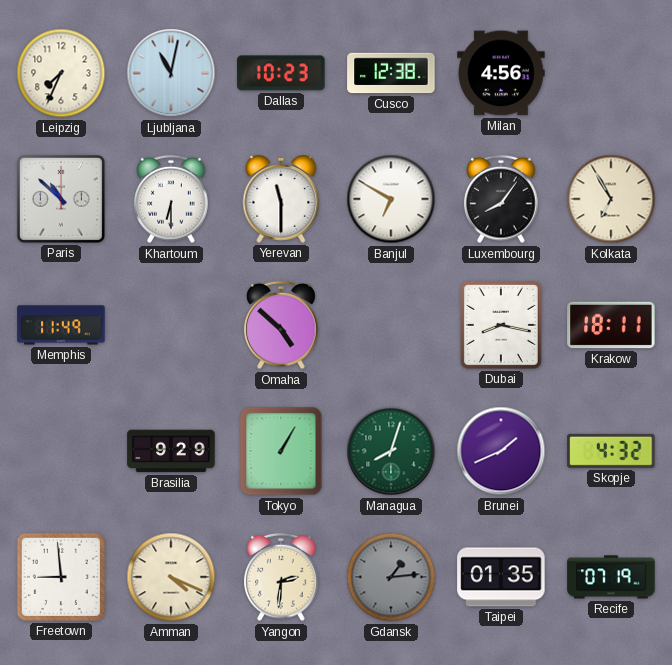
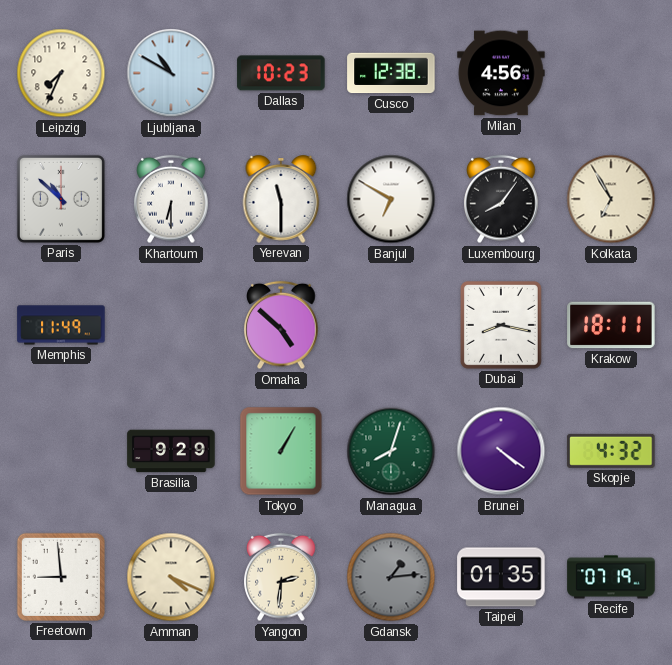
Ljubljana: 11:02 -> 10:50
Brunei: 1:41 -> 4:21
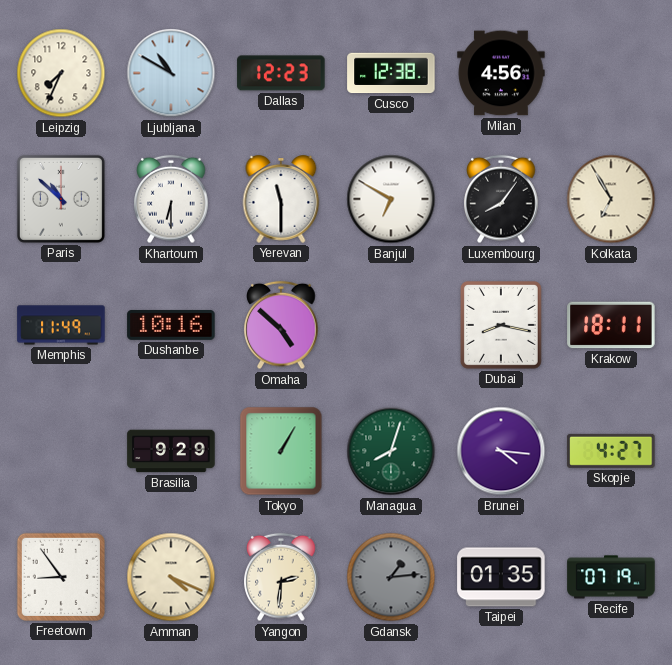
Dallas: 10:23 -> 12:23
Dushanbe: none -> 10:16
Brunei: 4:21 -> 4:16
Skopje: 4:32 -> 4:27
Freetown: 8:59 -> 8:54
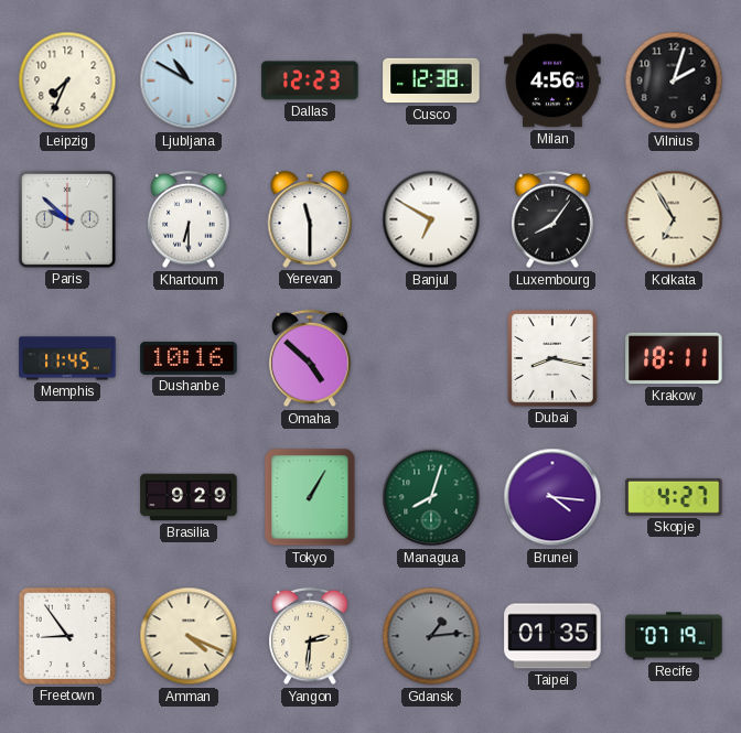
Vilnius: none -> 2:03
Paris: 10:52 -> 9:52
Memphis: 11:49 -> 11:45
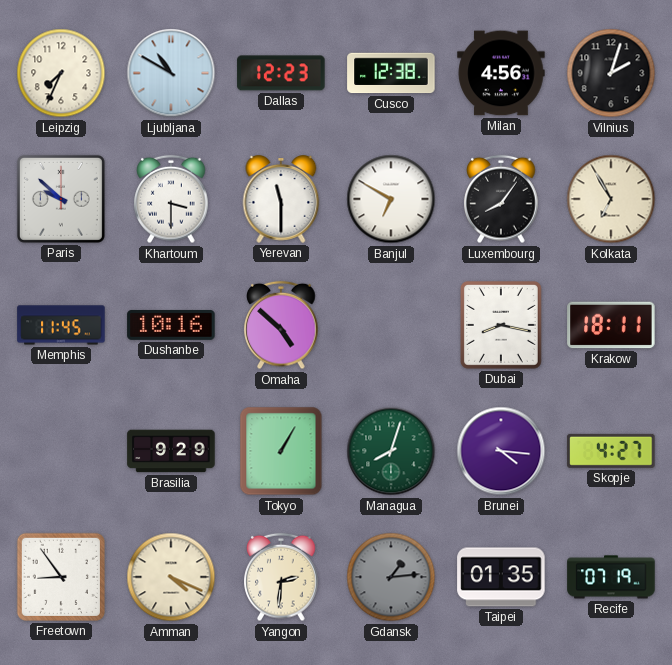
Khartoum: 6:30 -> 3:30
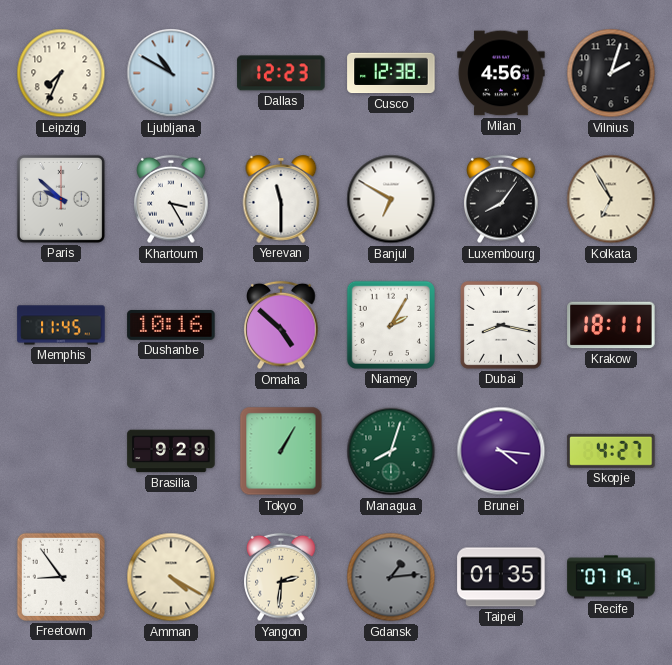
Khartoum: 3:30 -> 3:25
Niamey: none -> 2:05
Amman: 4:19 -> 4:20
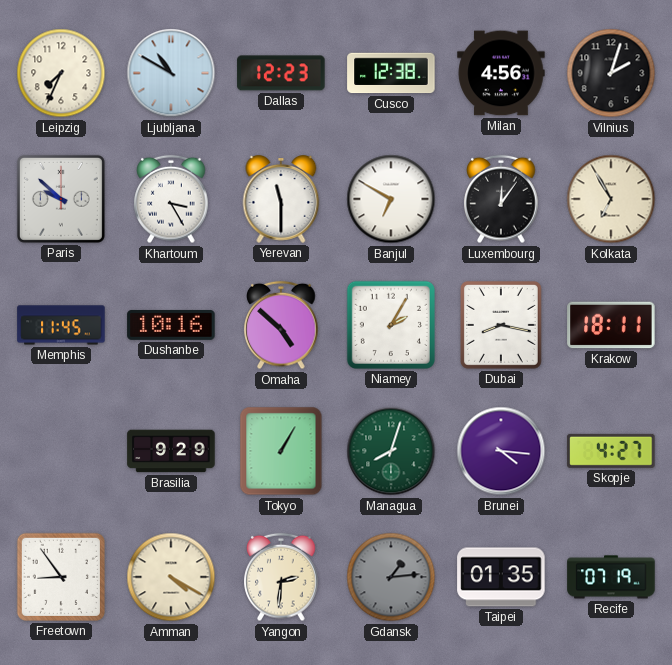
Luxembourg: 8:06 -> 12:06
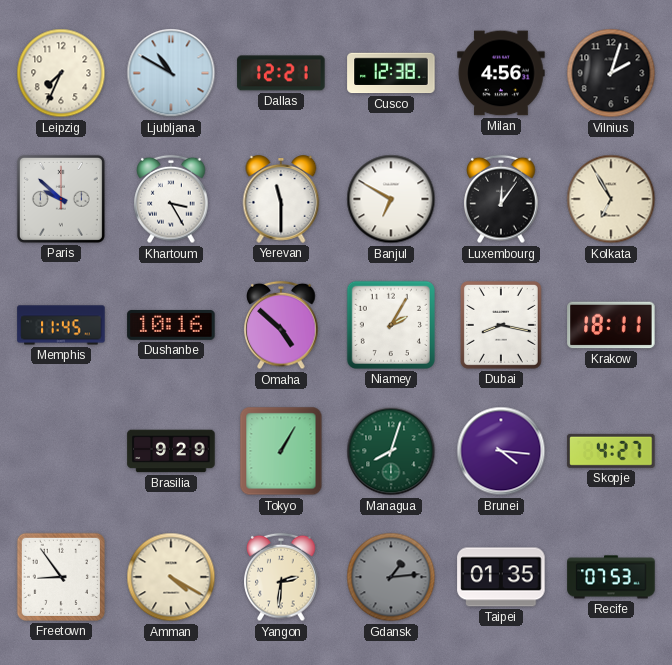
Dallas: 12:23 -> 12:21
Recife: 07:19 -> 07:53
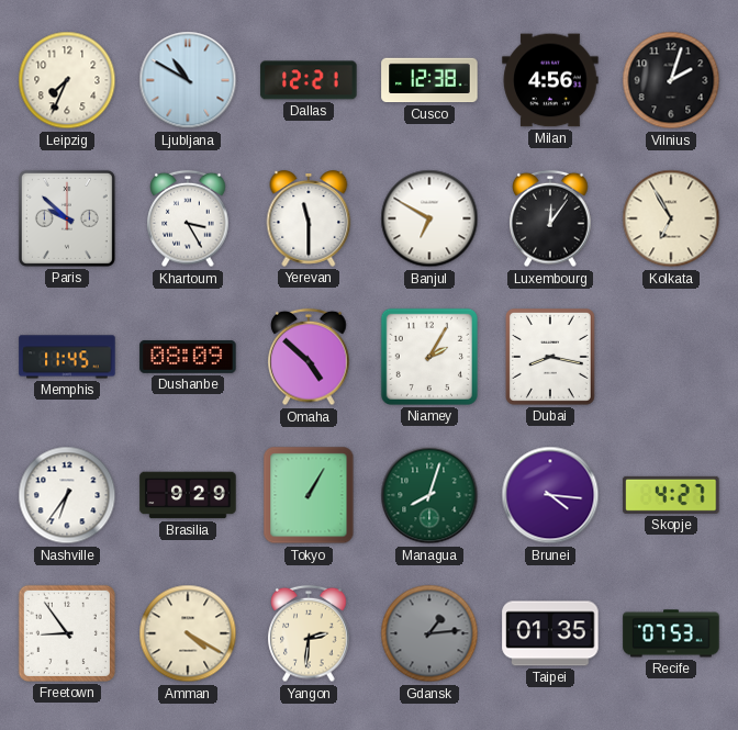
Dushanbe: 10:16 -> 08:09
Krakow: 18:11 -> none
Nashville: none -> 6:36
